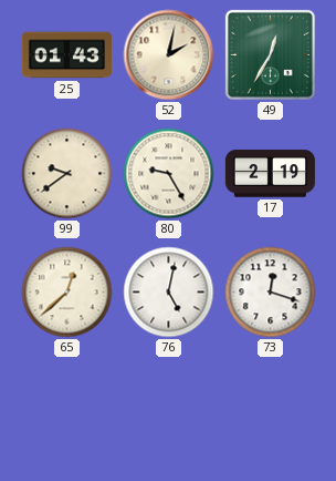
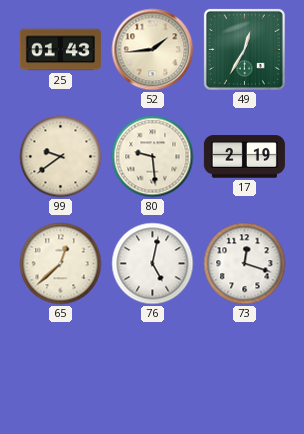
52: 2:02 -> 1:44
80: 9:25 -> 9:29
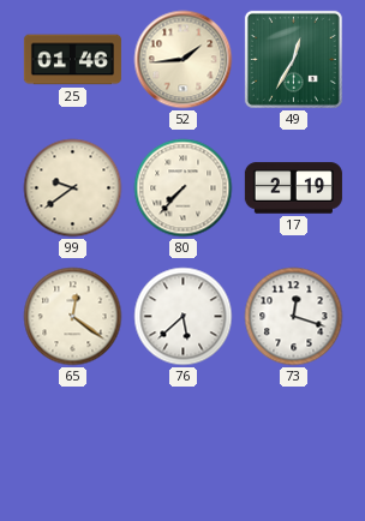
25: 01:43 -> 01:46
80: 9:29 -> 7:37
65: 12:38 -> 12:21
76: 5:02 -> 5:38
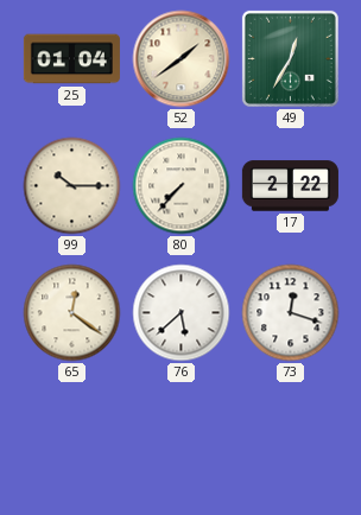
25: 01:46 -> 01:04
52: 1:44 -> 1:39
99: 9:39 -> 10:15
17: 2:19 -> 2:22
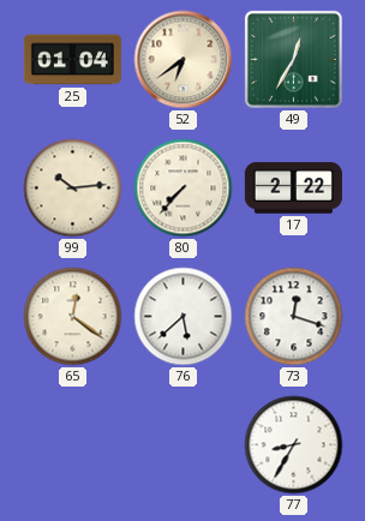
52: 1:39 -> 6:39
99: 10:15 -> 10:14
77: none -> 8:35
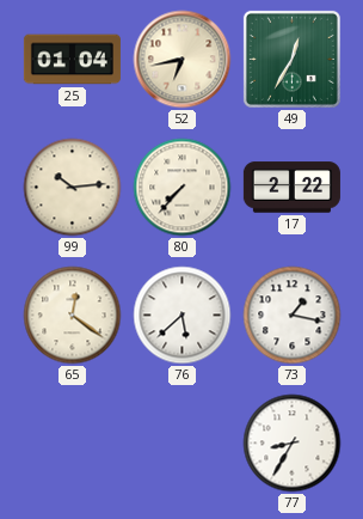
52: 6:39 -> 6:43
73: 12:18 -> 1:17
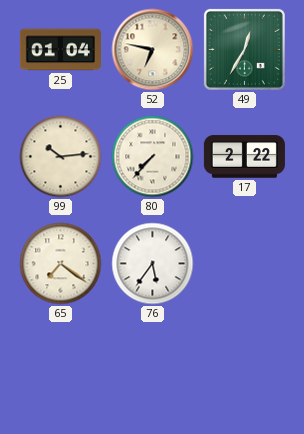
52: 6:43 -> 6:47
65: 12:21 -> 7:21
76: 5:38 -> 5:36
73: 1:17 -> none
77: 8:35 -> none
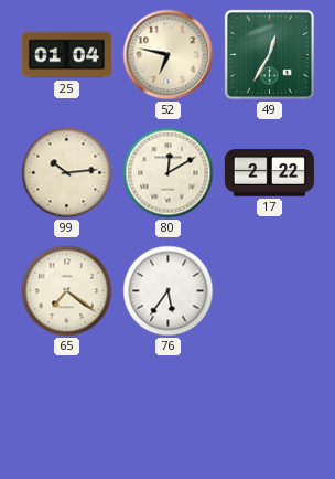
80: 7:37 -> 12:10
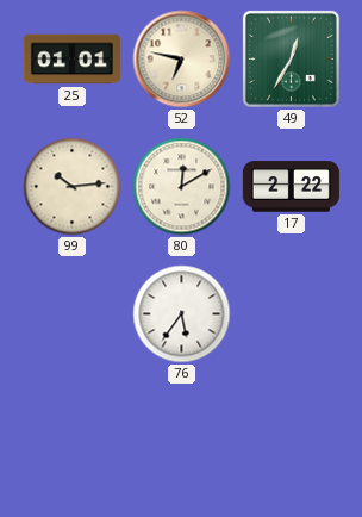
25: 01:04 -> 01:01
65: 7:21 -> none
